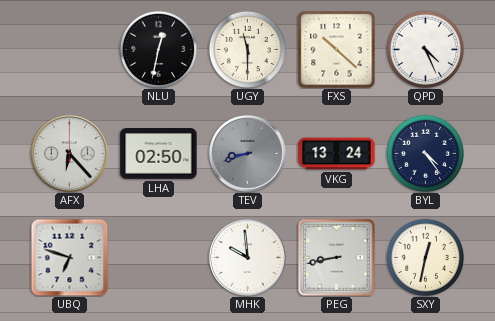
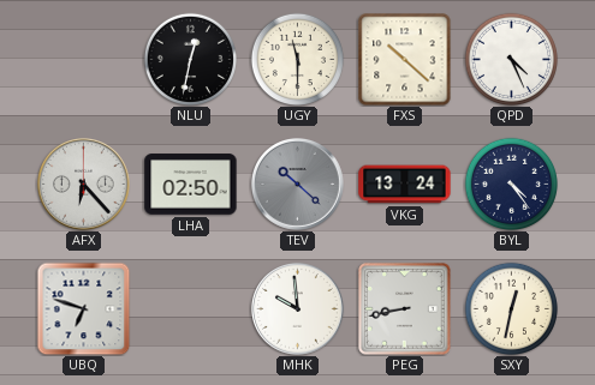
TEV: 8:42 -> 10:22
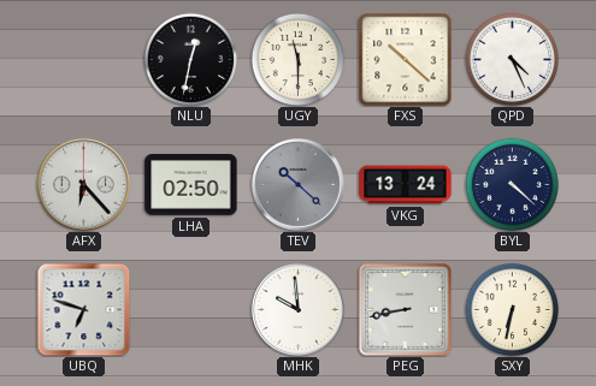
BYL: 4:24 -> 4:22
SXY: 12:32 -> 6:32
